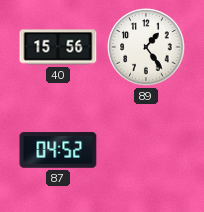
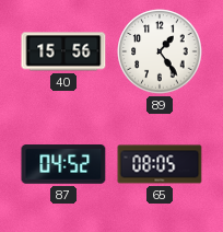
65: none -> 08:05
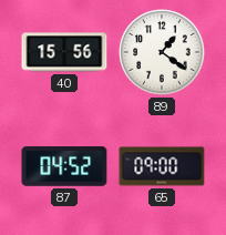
89: 1:24 -> 1:21
65: 08:05 -> 09:00
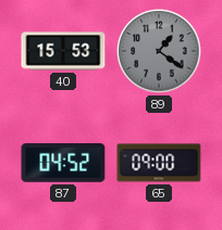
40: 15:56 -> 15:53
89 dial: white -> grey
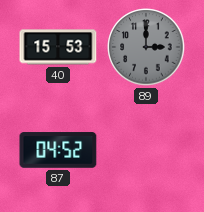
89: 1:21 -> 3:00
65: 09:00 -> none
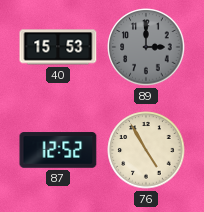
87: 04:52 -> 12:52
76: none -> 4:55
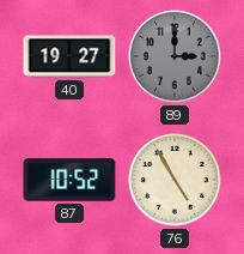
40: 15:53 -> 19:27
87: 12:52 -> 10:52
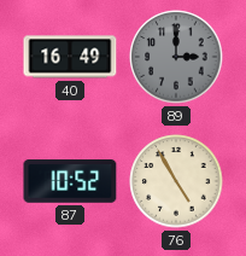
40: 19:27 -> 16:49
